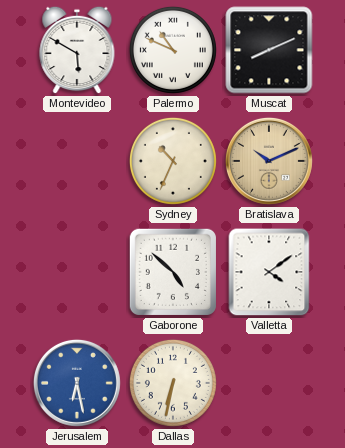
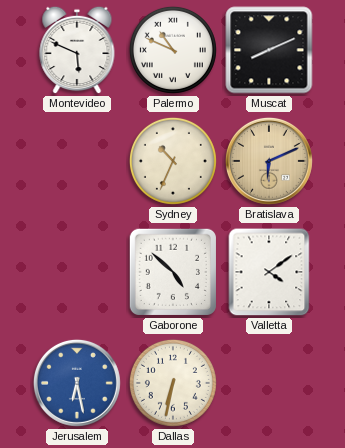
Montevideo: 5:50 -> 5:49
Bratislava: 10:11 -> 6:11
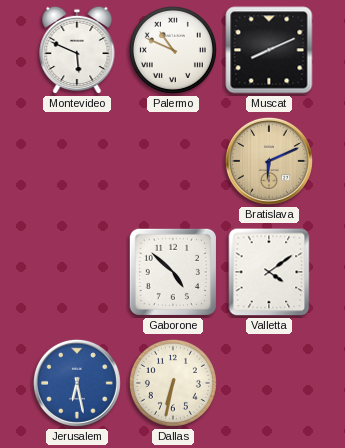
Sydney: 10:34 -> none
